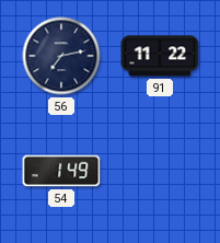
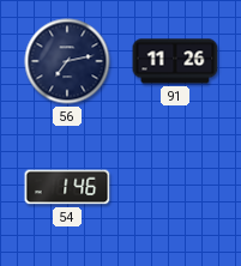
91: 11:22 -> 11:26
54: 1:49 -> 1:46
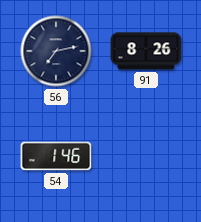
91: 11:26 -> 8:26
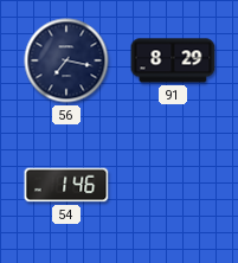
56: 7:13 -> 7:17
91: 8:26 -> 8:29
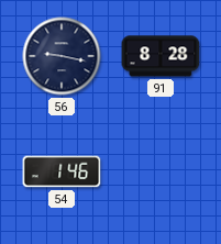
56: 7:17 -> 9:17
91: 8:29 -> 8:28
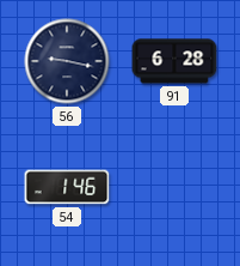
91: 8:28 -> 6:28
